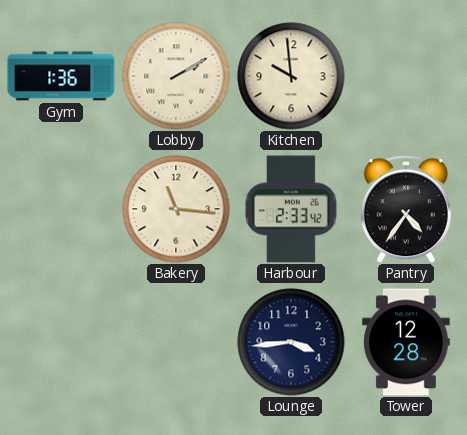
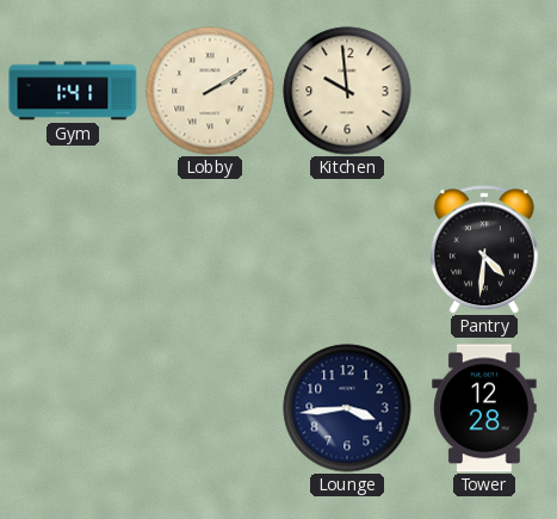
Gym: 1:36 -> 1:41
Bakery: 11:16 -> none
Harbour: 2:33 -> none
Pantry: 4:36 -> 4:31
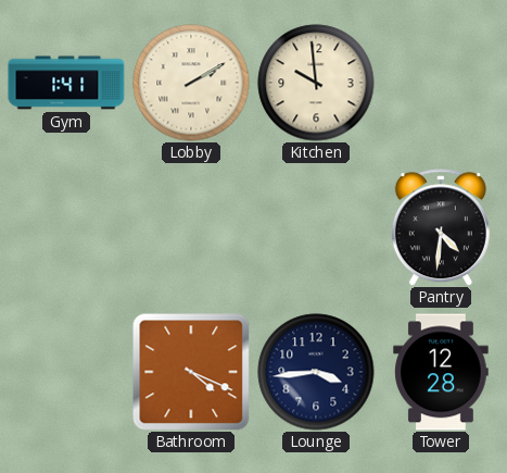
Bathroom: none -> 4:19
